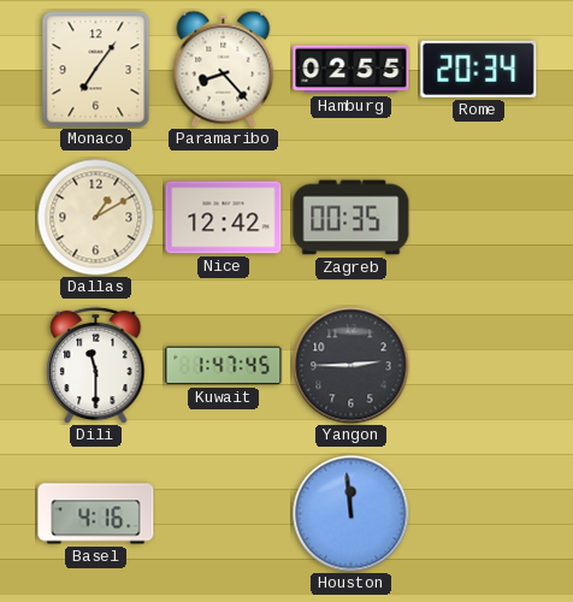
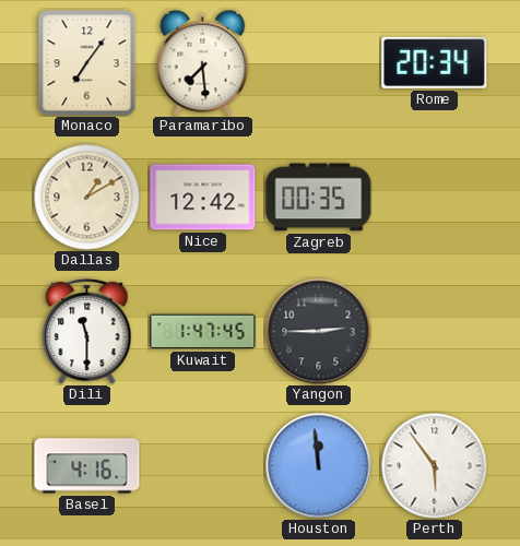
Paramaribo: 8:23 -> 7:29
Hamburg: 02:55 -> none
Perth: none -> 5:54
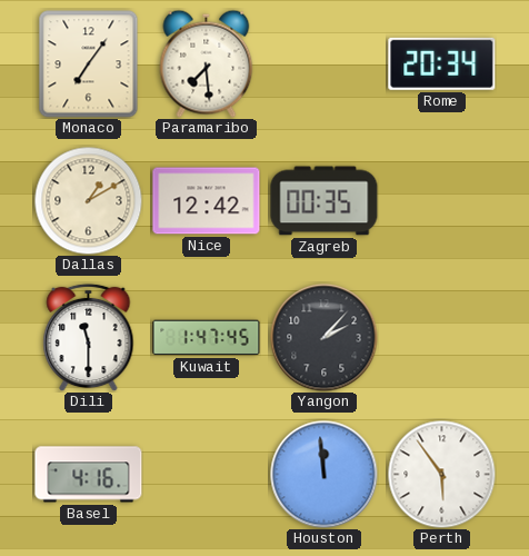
Yangon: 2:45 -> 2:07
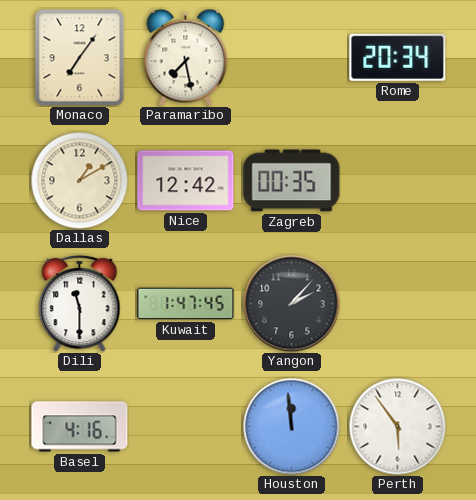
Paramaribo: 7:29 -> 7:28
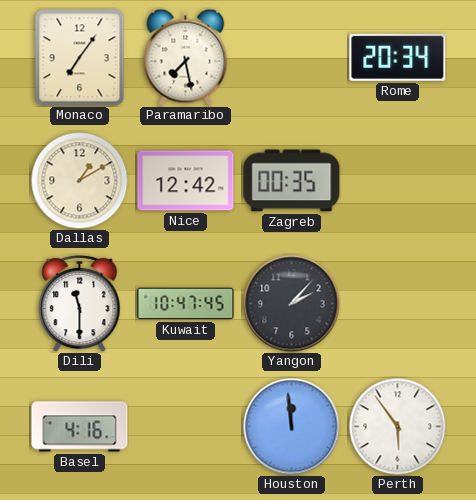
Kuwait: 1:47 -> 10:47
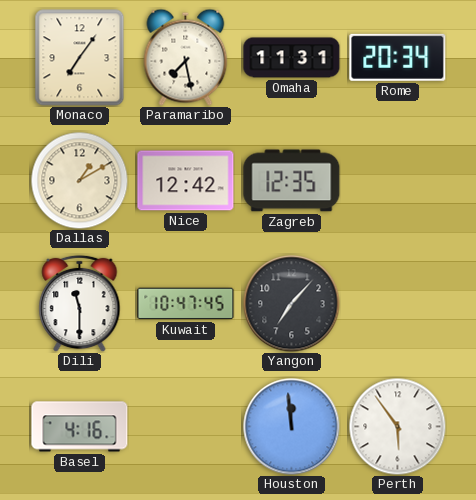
Omaha: none -> 11:31
Zagreb: 00:35 -> 12:35
Yangon: 2:07 -> 7:07
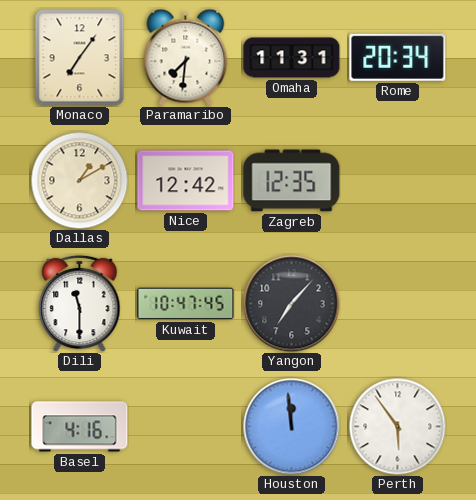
Paramaribo: 7:28 -> 7:31
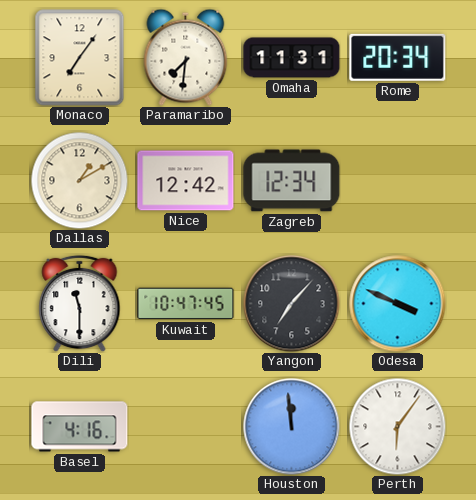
Zagreb: 12:35 -> 12:34
Odesa: none -> 3:49
Perth: 5:54 -> 6:06
